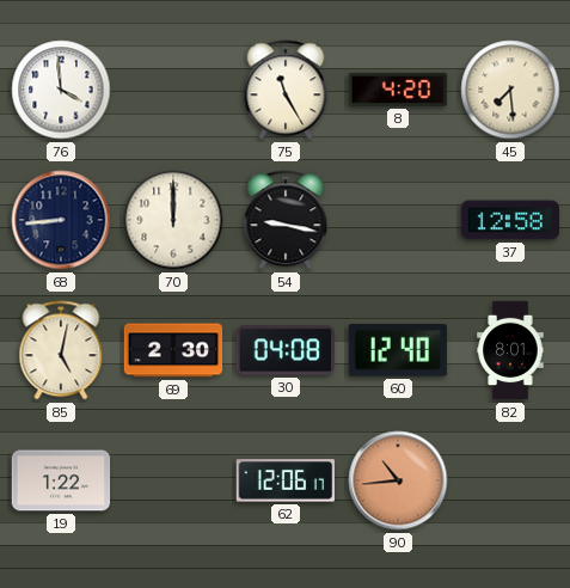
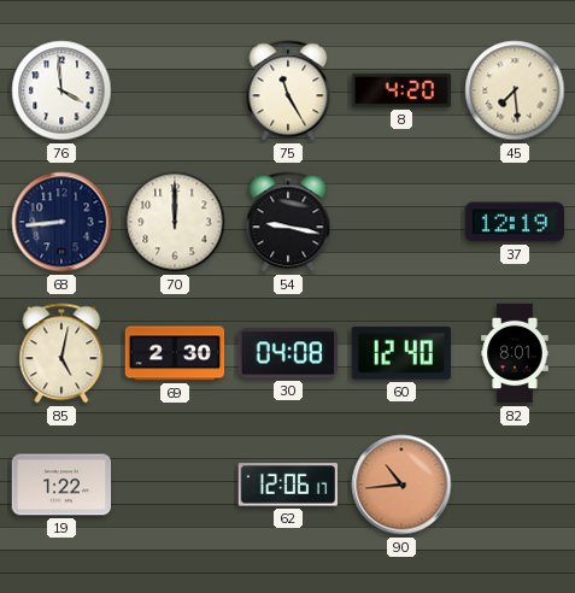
37: 12:58 -> 12:19
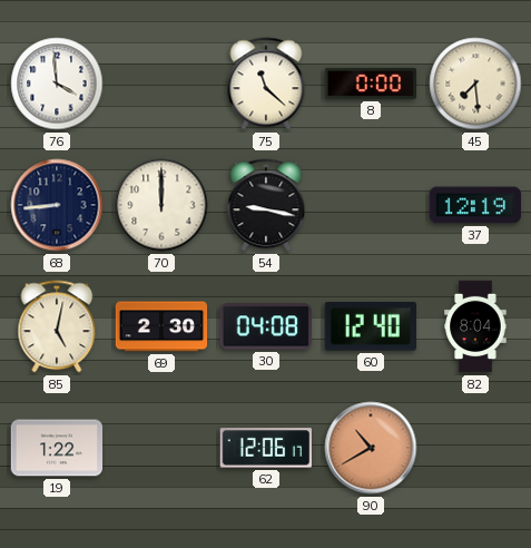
75: 11:25 -> 11:22
8: 4:20 -> 0:00
82: 8:01 -> 8:04
90: 10:44 -> 10:40
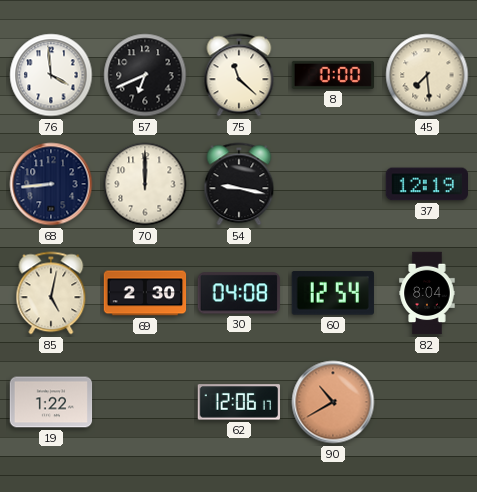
57: none -> 6:41
60: 12:40 -> 12:54
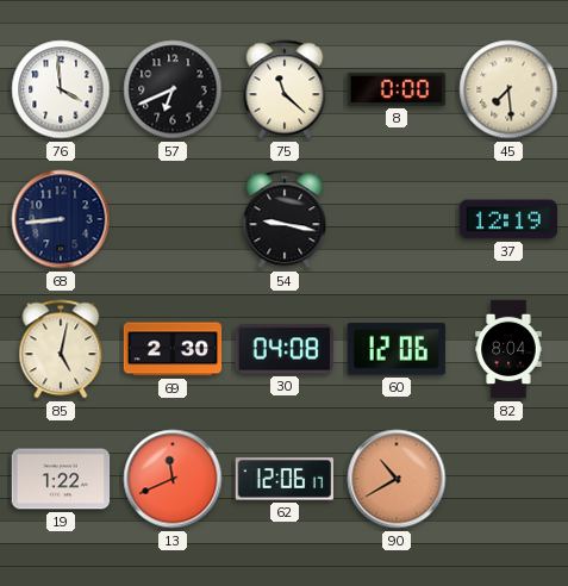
70: 12:00 -> none
60: 12:54 -> 12:06
13: none -> 11:41
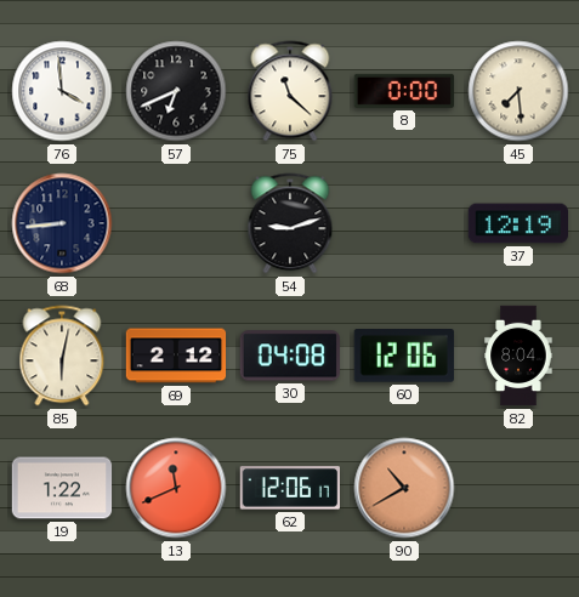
54: 9:17 -> 9:12
85: 5:02 -> 6:02
69: 2:30 -> 2:12
